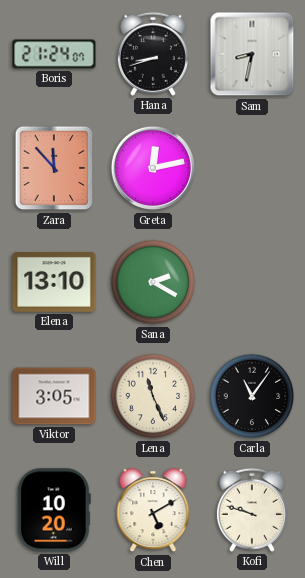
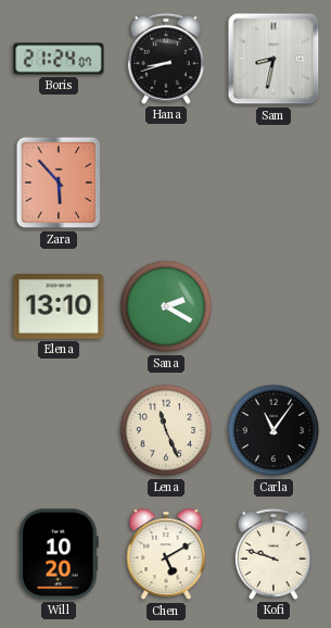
Zara: 11:53 -> 5:53
Greta: 12:13 -> none
Viktor: 3:05 -> none
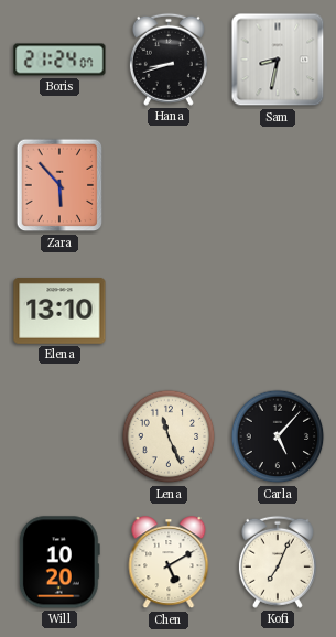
Sana: 2:20 -> none
Carla: 11:06 -> 5:07
Kofi: 9:48 -> 7:04
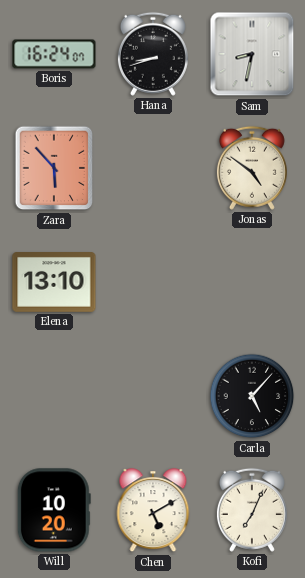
Boris: 21:24 -> 16:24
Jonas: none -> 4:51
Lena: 11:26 -> none
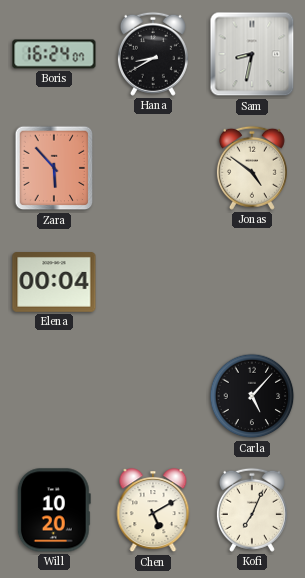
Hana: 8:42 -> 8:40
Elena: 13:10 -> 00:04
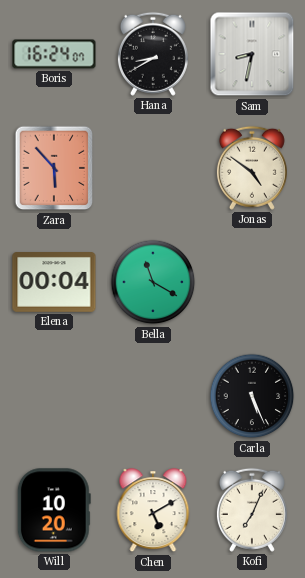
Bella: none -> 11:20
Carla: 5:07 -> 5:26
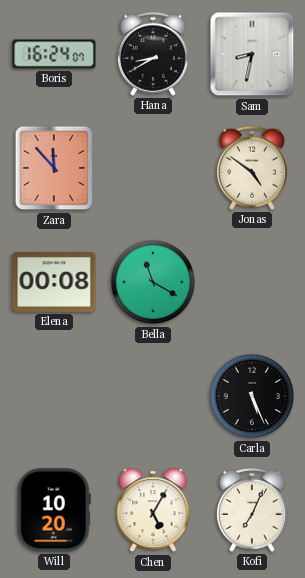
Zara: 5:53 -> 11:53
Elena: 00:04 -> 00:08
Chen: 5:10 -> 5:05
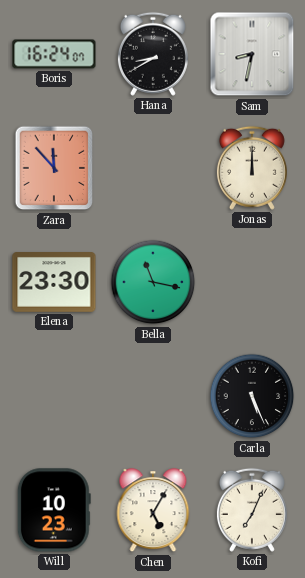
Jonas: 4:51 -> 12:00
Elena: 00:08 -> 23:30
Bella: 11:20 -> 11:17
Will: 10:20 -> 10:23
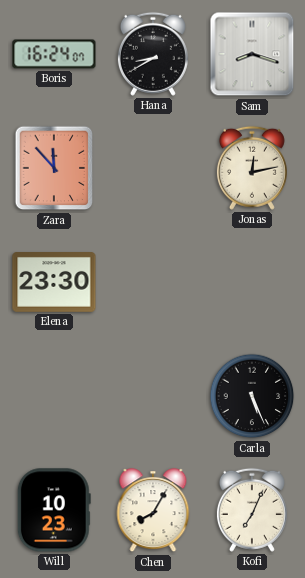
Sam: 8:32 -> 8:18
Jonas: 12:00 -> 12:13
Bella: 11:17 -> none
Chen: 5:05 -> 8:05
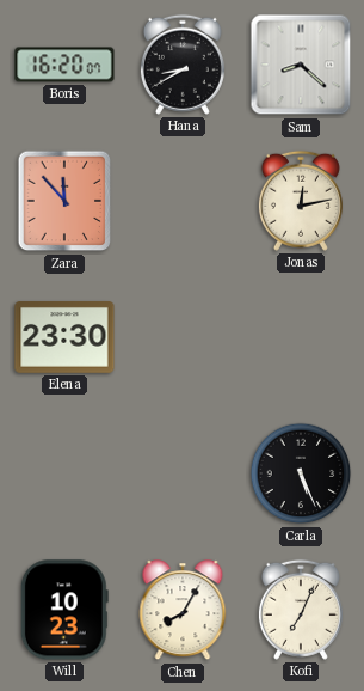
Boris: 16:24 -> 16:20
Sam: 8:18 -> 8:22
